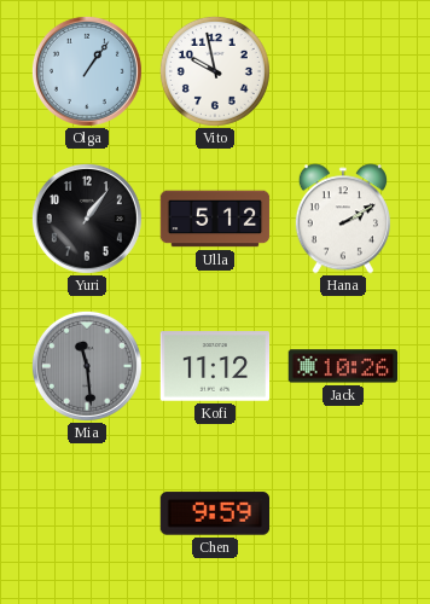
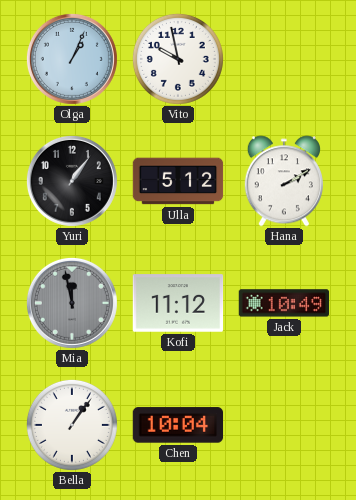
Olga: 1:06 -> 1:04
Mia: 11:29 -> 11:58
Jack: 10:26 -> 10:49
Bella: none -> 1:06
Chen: 9:59 -> 10:04
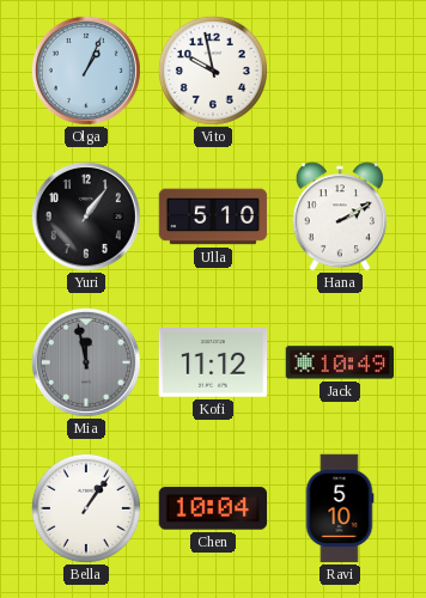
Ulla: 5:12 -> 5:10
Ravi: none -> 5:10
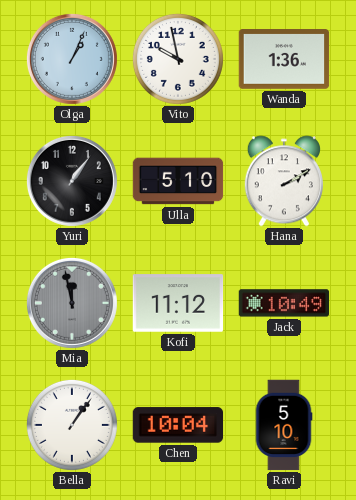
Wanda: none -> 1:36
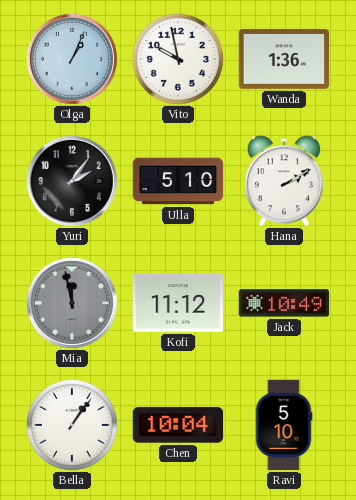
Yuri: 1:06 -> 2:06
